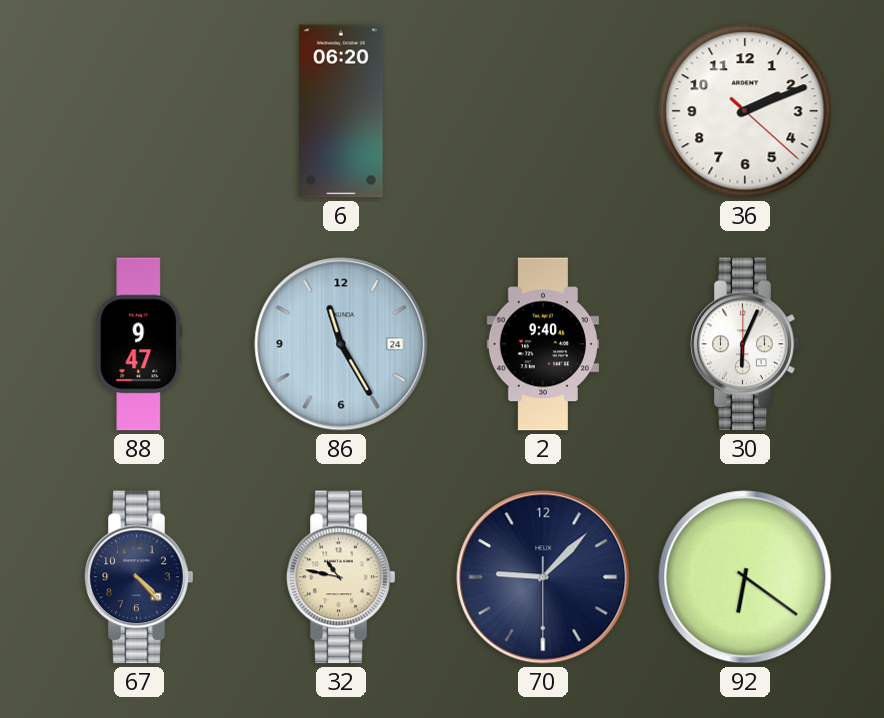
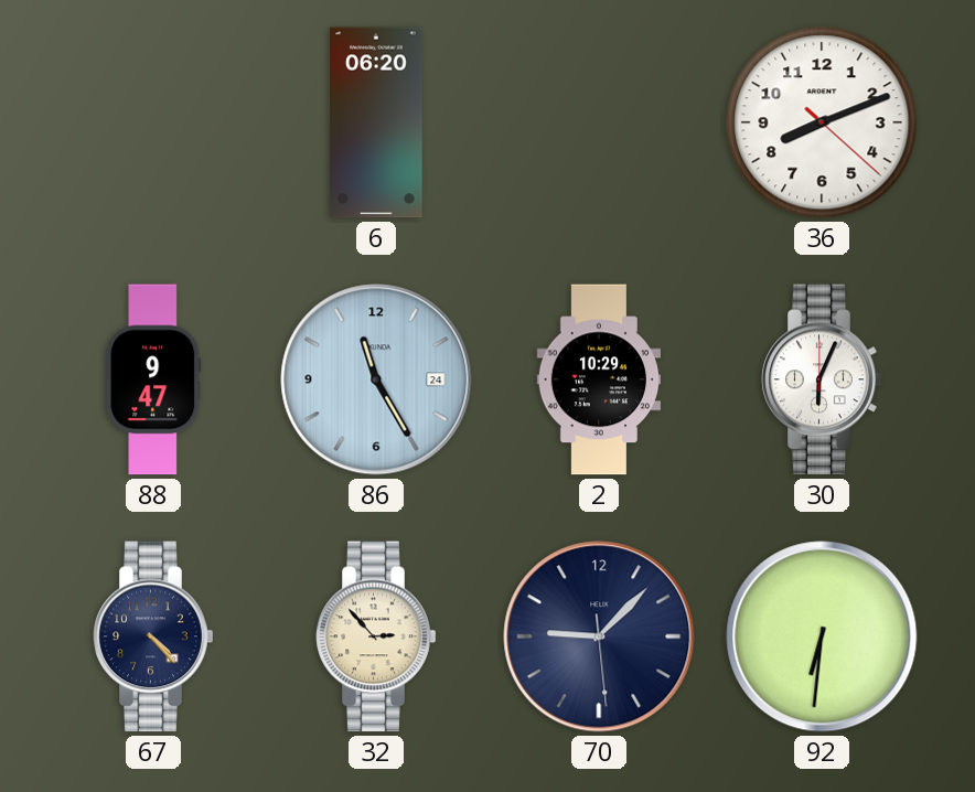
36: 2:11 -> 8:11
2: 9:40 -> 10:29
32: 10:47 -> 2:53
70: 9:07:30 -> 9:07:29
92: 6:21 -> 6:31
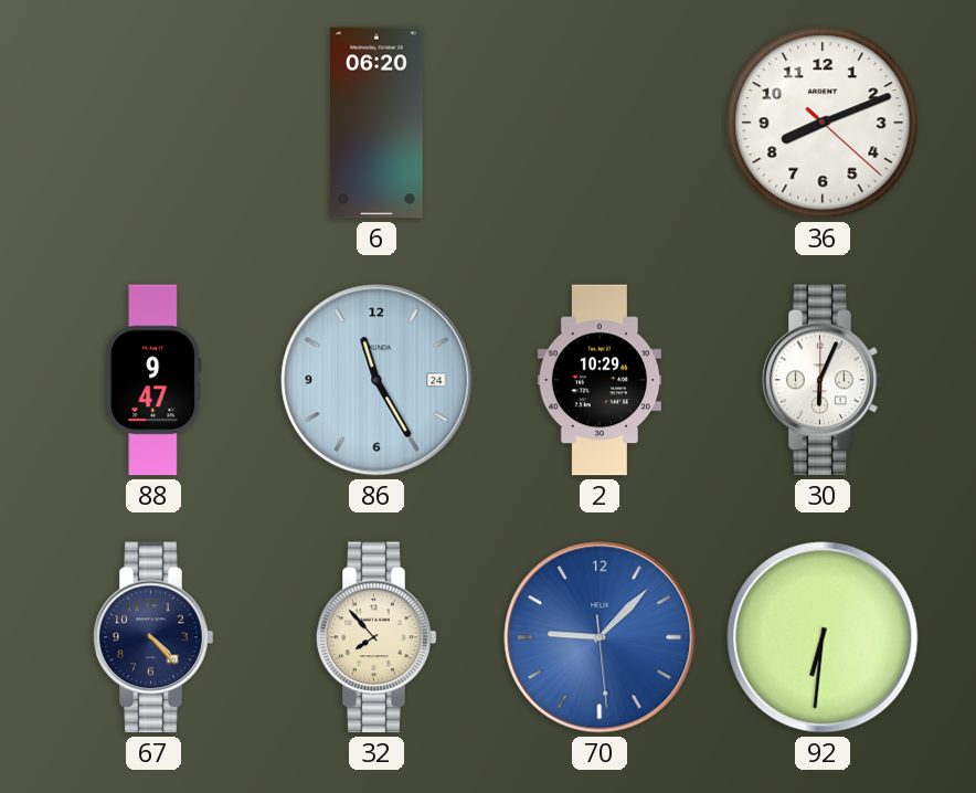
32: 2:53 -> 7:53
70 dial: navy -> blue
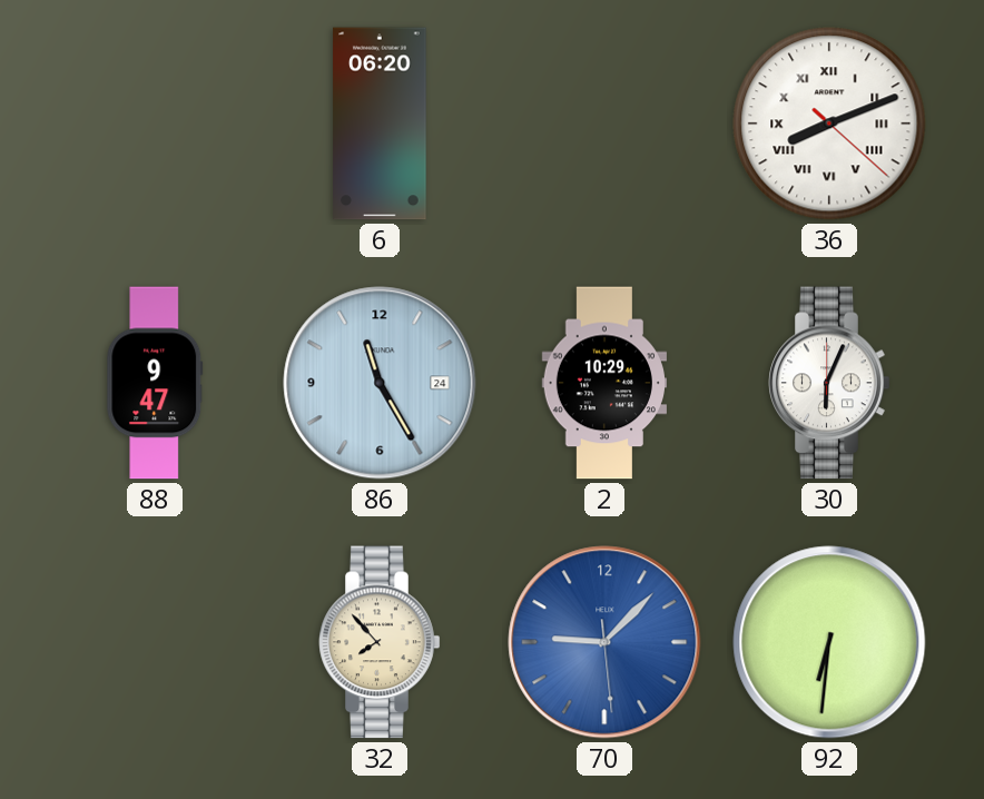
36 numerals: Arabic -> Roman
67: 4:23 -> none
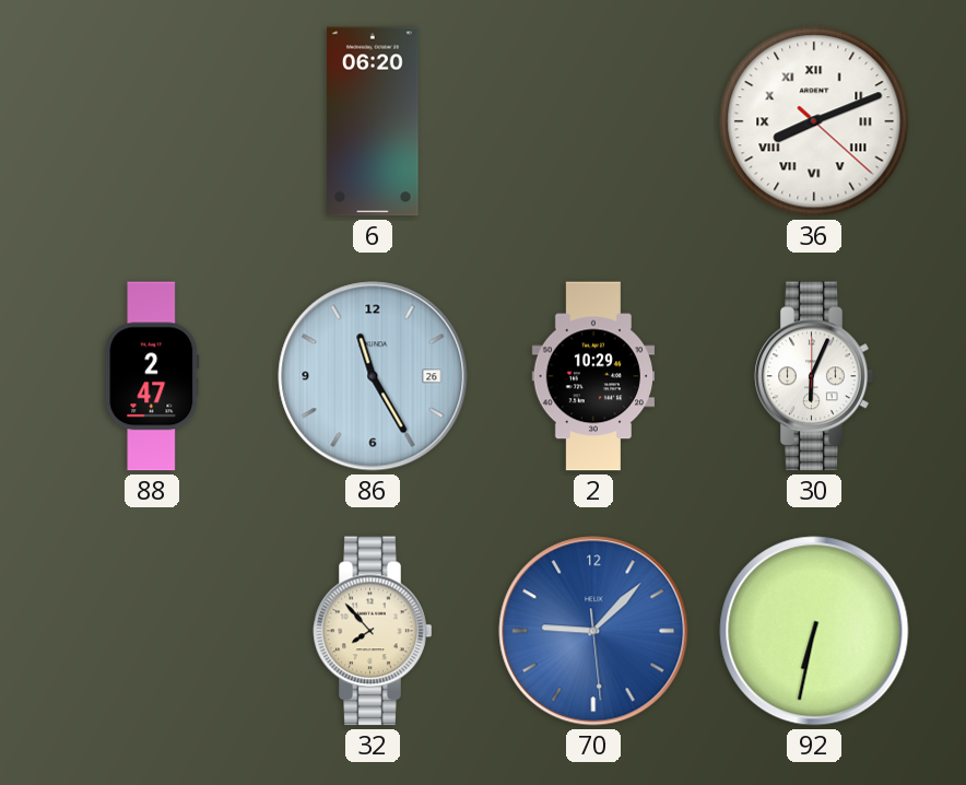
88: 9:47 -> 2:47
86 date: 24 -> 26
92: 6:31 -> 6:32
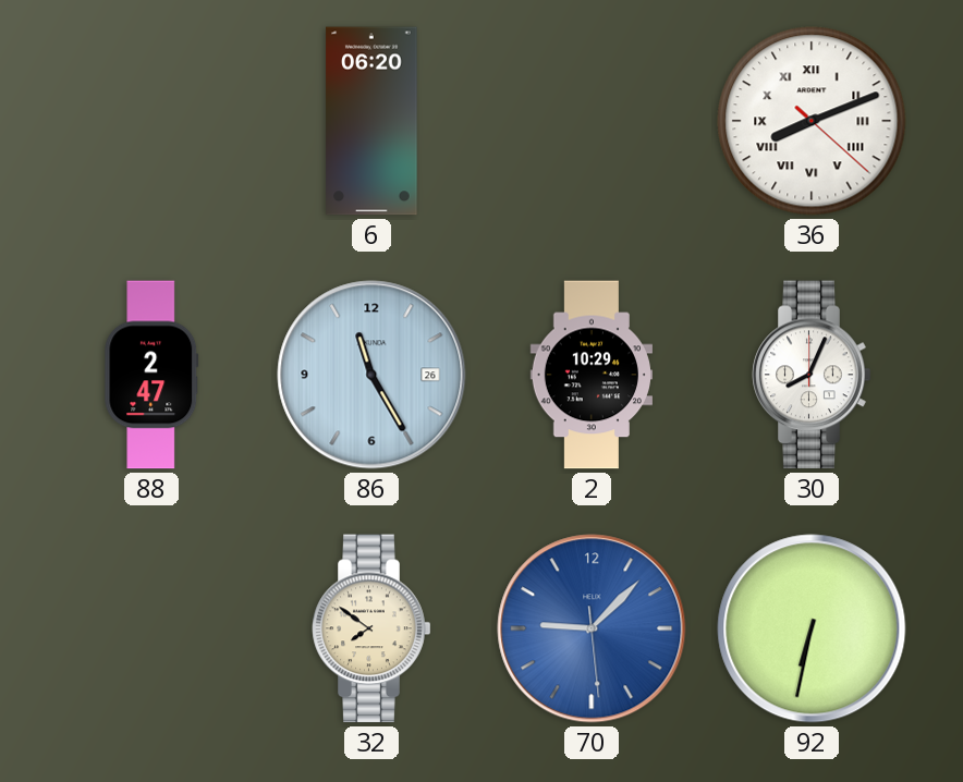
30: 6:04 -> 8:04
32: 7:53 -> 7:51
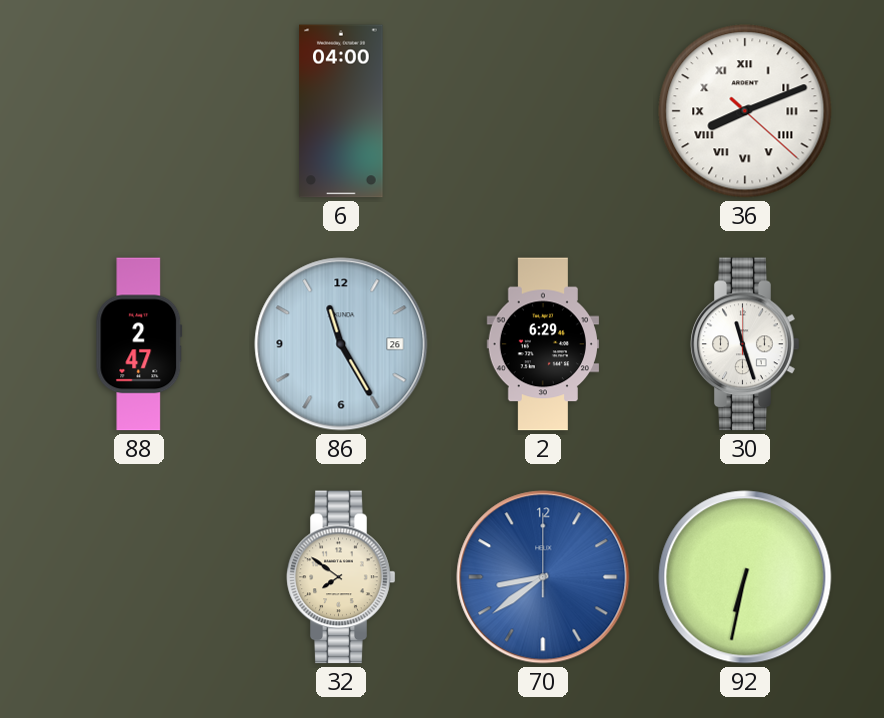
6: 06:20 -> 04:00
2: 10:29 -> 6:29
30: 8:04 -> 11:27
70: 9:07 -> 8:39
